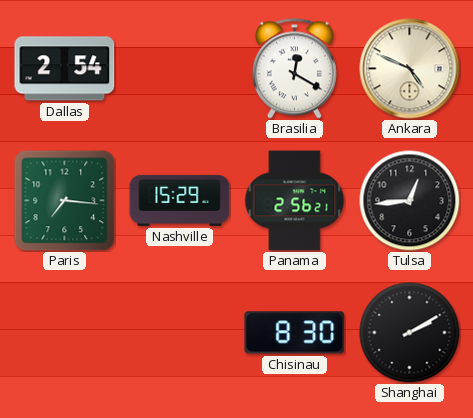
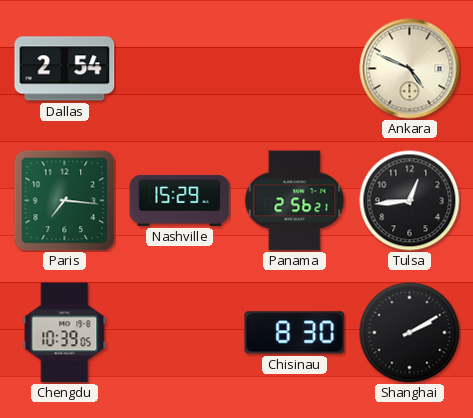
Brasilia: 12:20 -> none
Chengdu: none -> 10:39
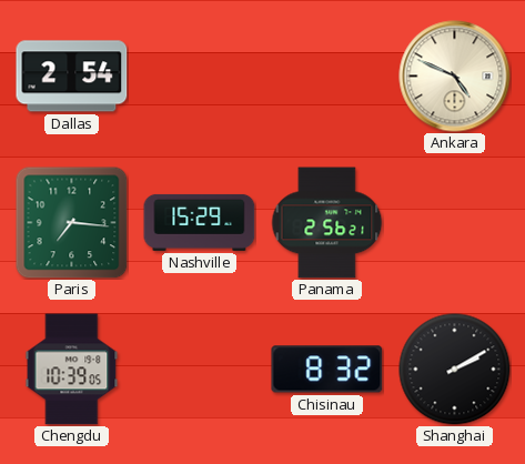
Tulsa: 12:44 -> none
Chisinau: 8:30 -> 8:32
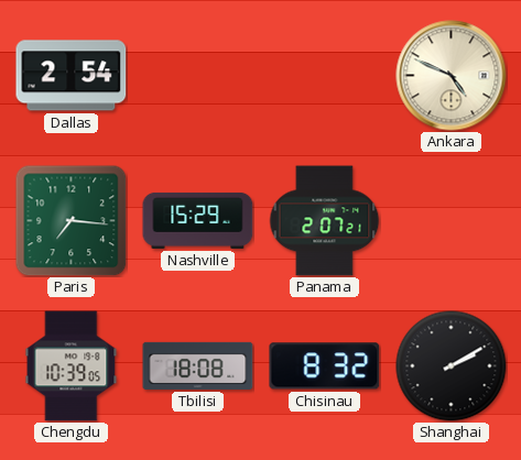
Panama: 2:56 -> 2:07
Tbilisi: none -> 18:08
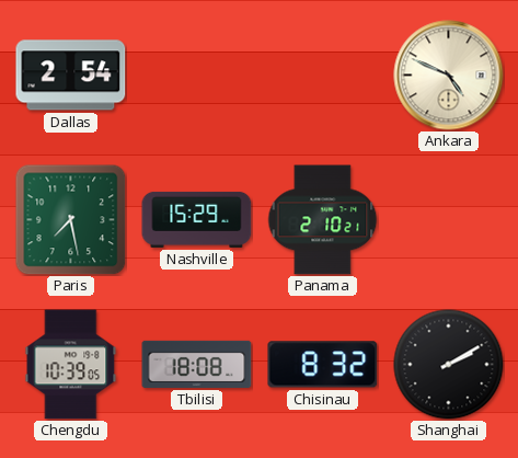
Paris: 7:16 -> 7:28
Panama: 2:07 -> 2:10
